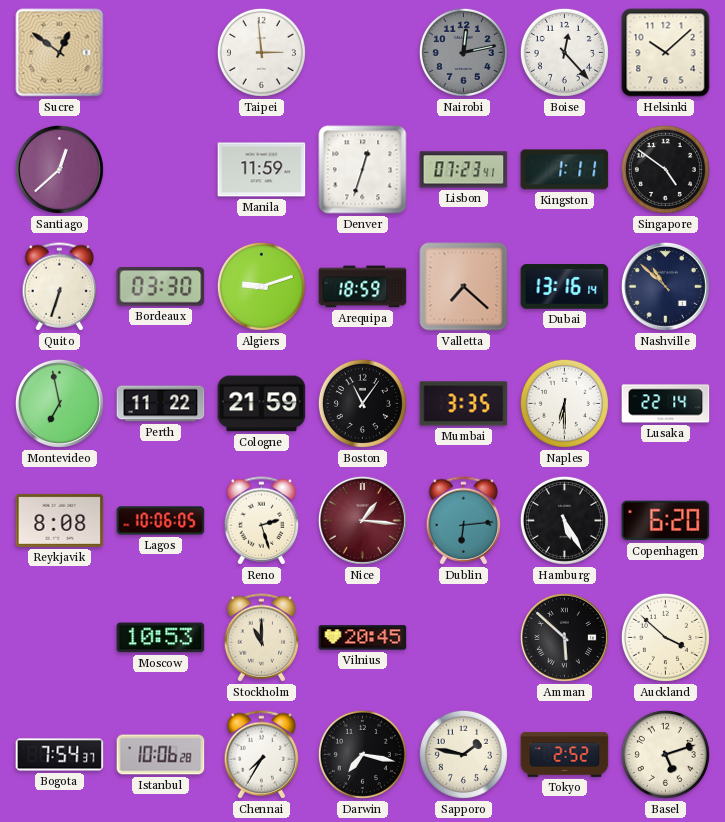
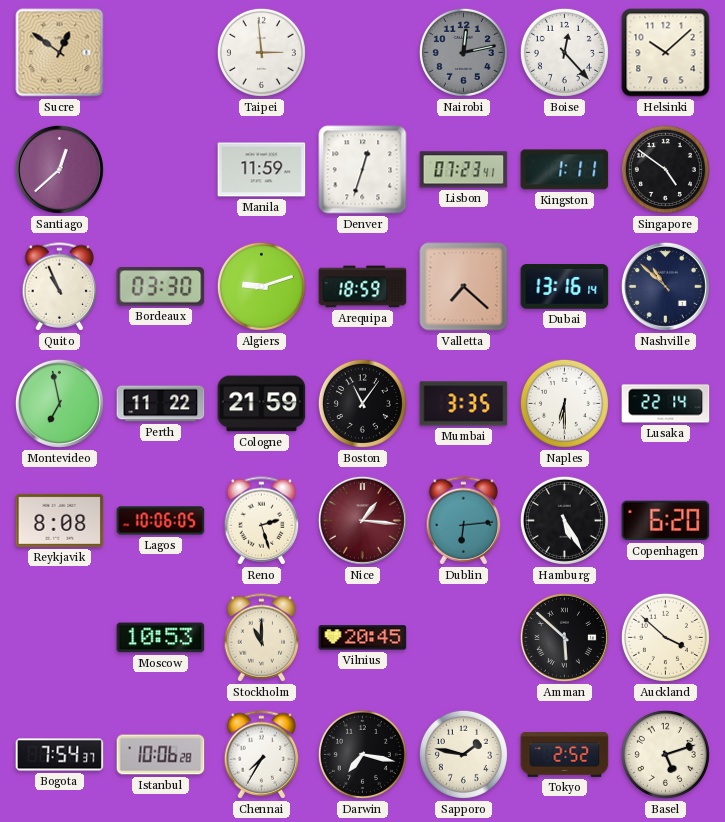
Quito: 6:33 -> 10:56
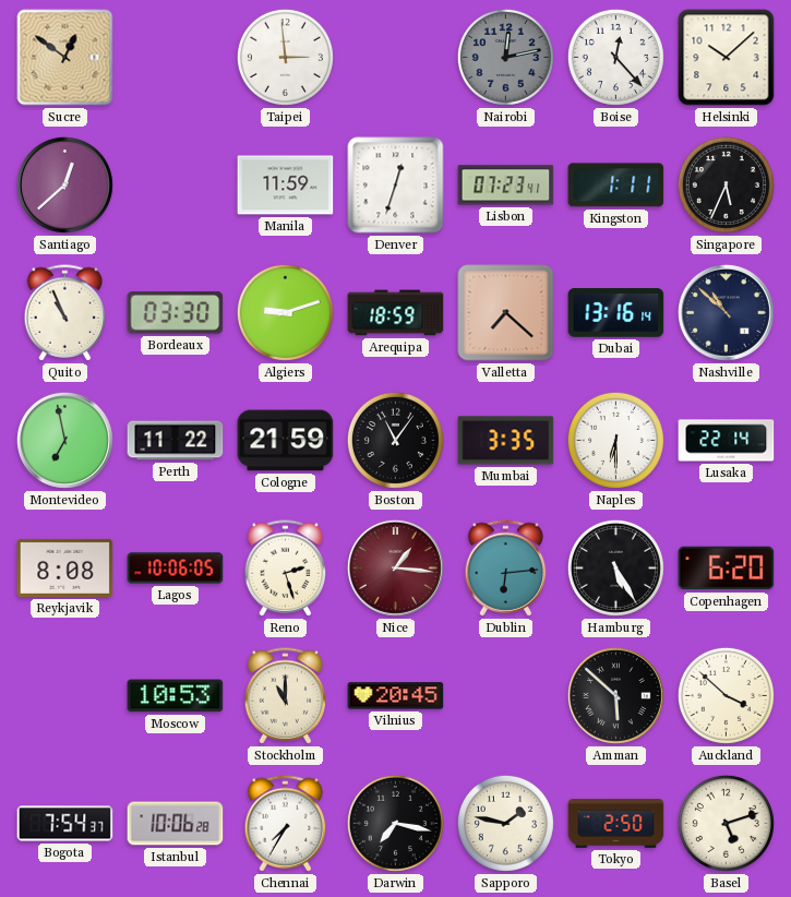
Singapore: 4:51 -> 5:34
Tokyo: 2:52 -> 2:50
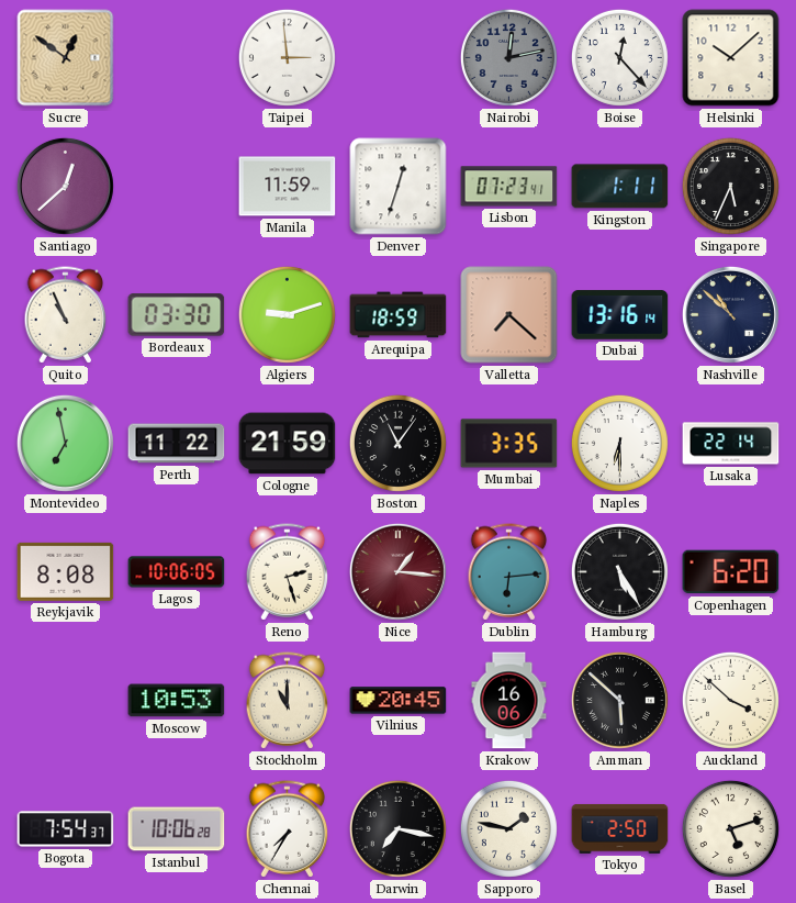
Krakow: none -> 16:06
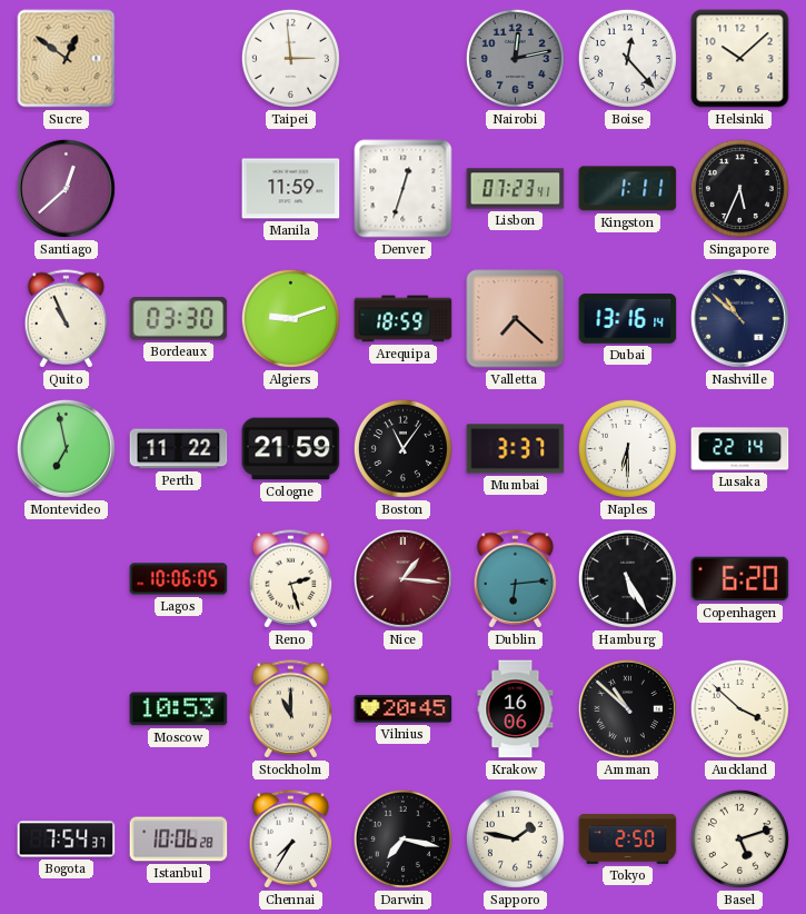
Mumbai: 3:35 -> 3:37
Reykjavik: 8:08 -> none
Amman: 5:52 -> 10:52
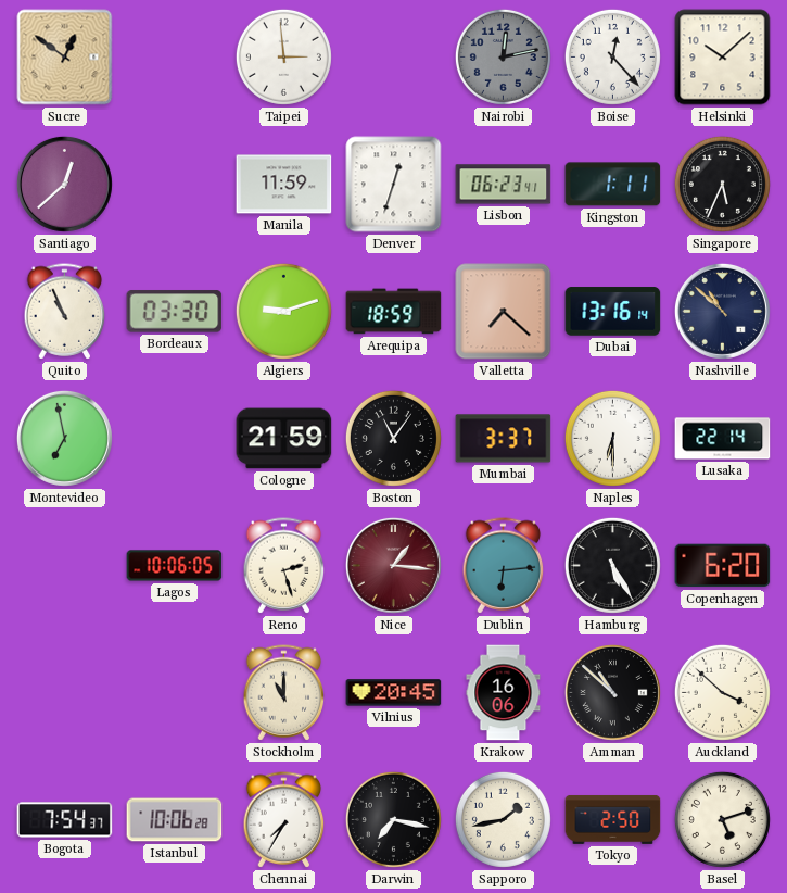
Lisbon: 07:23 -> 06:23
Perth: 11:22 -> none
Moscow: 10:53 -> none
Sapporo: 1:47 -> 1:43
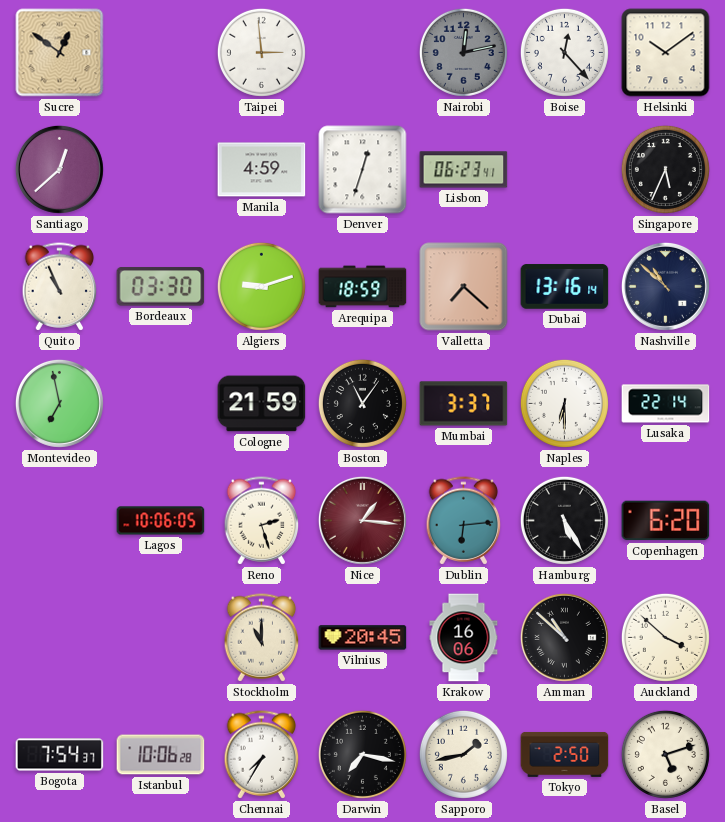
Helsinki: 10:08 -> 10:09
Manila: 11:59 -> 4:59
Kingston: 1:11 -> none
